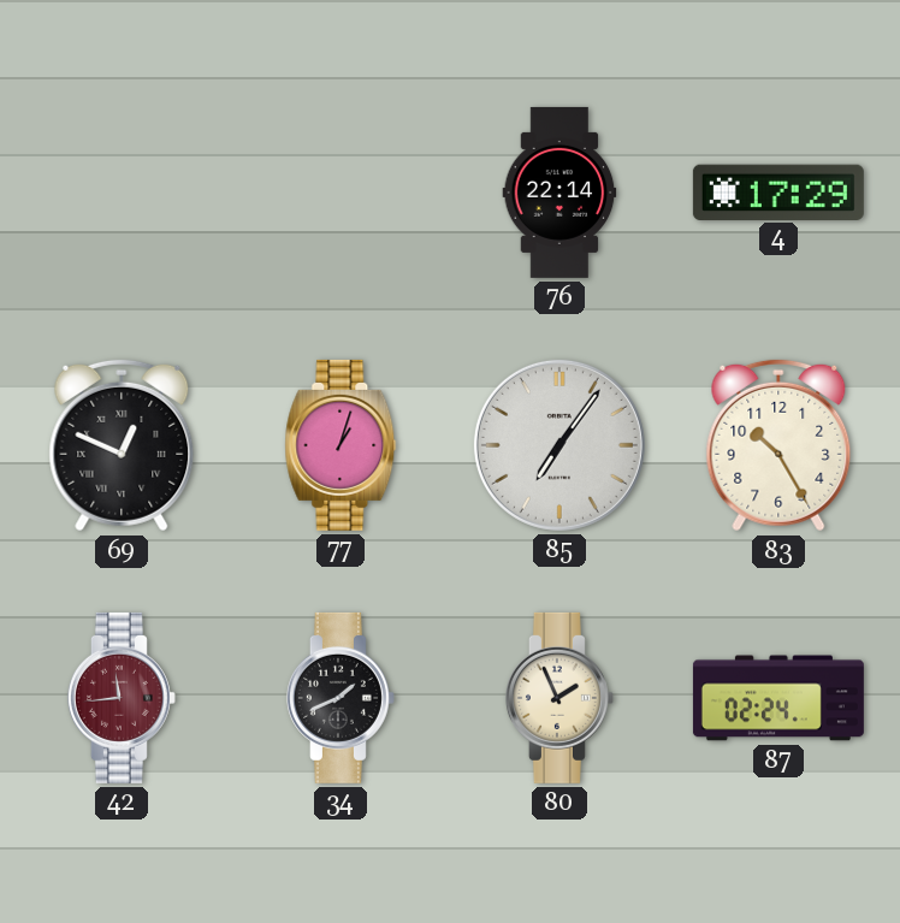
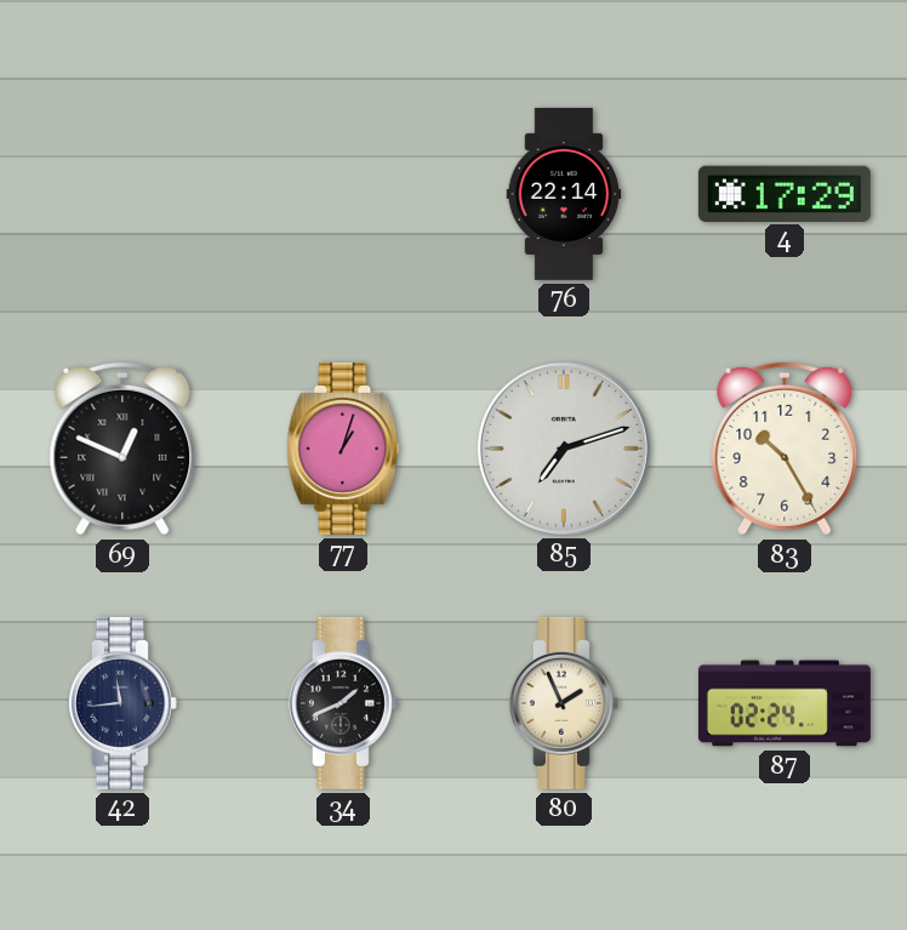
85: 7:06 -> 7:12
42 dial: burgundy -> navy
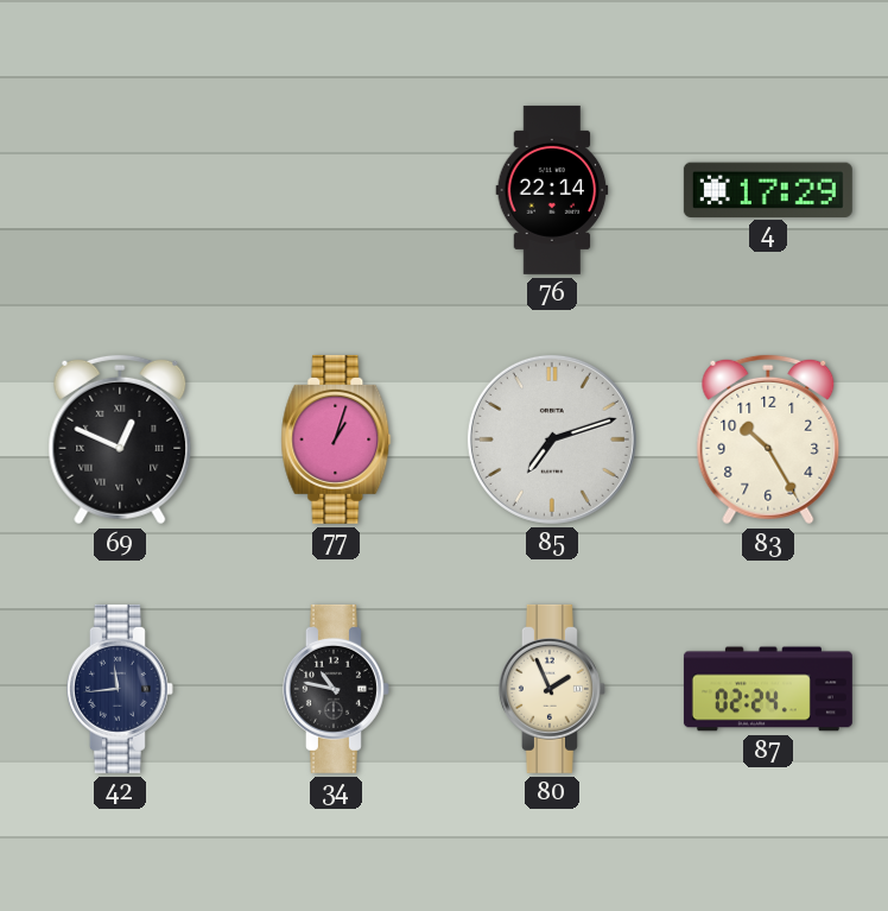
34: 1:41 -> 10:47
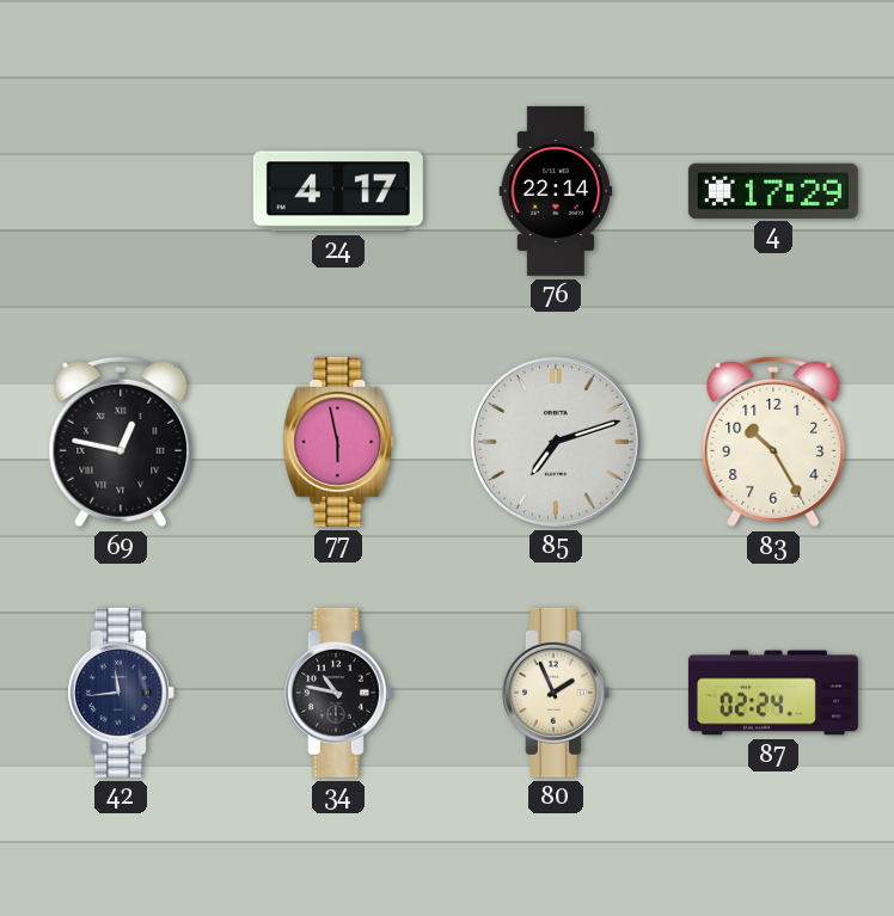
24: none -> 4:17
69: 12:49 -> 12:47
77: 1:03 -> 5:58
